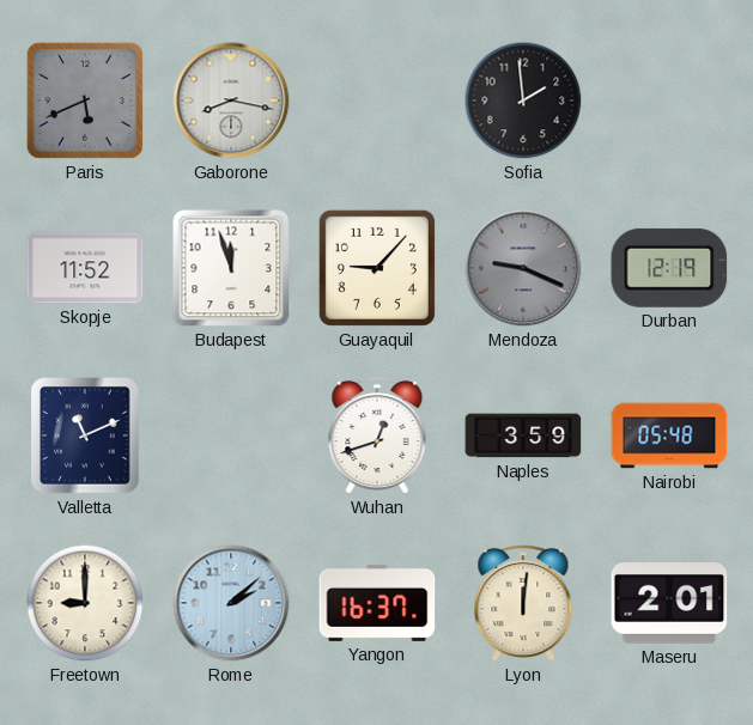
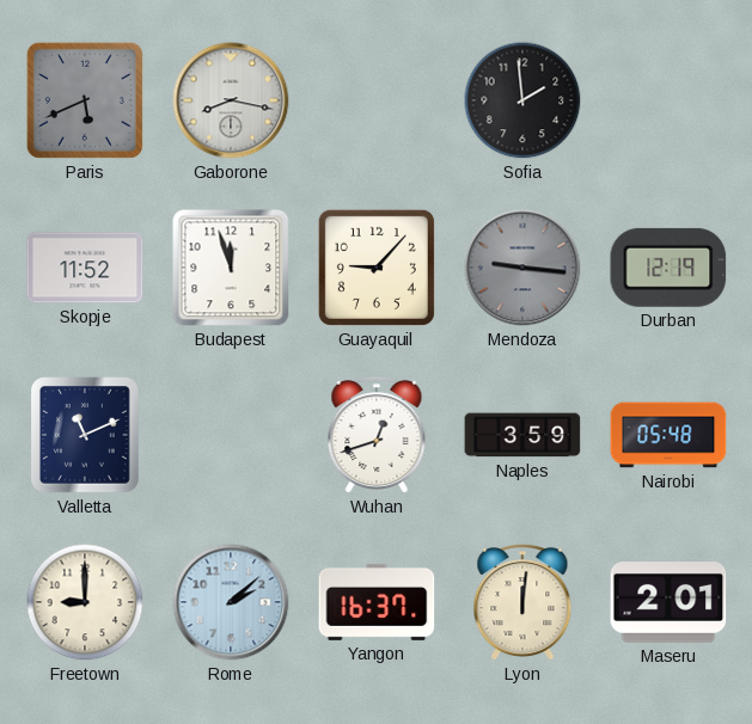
Mendoza: 9:19 -> 9:16
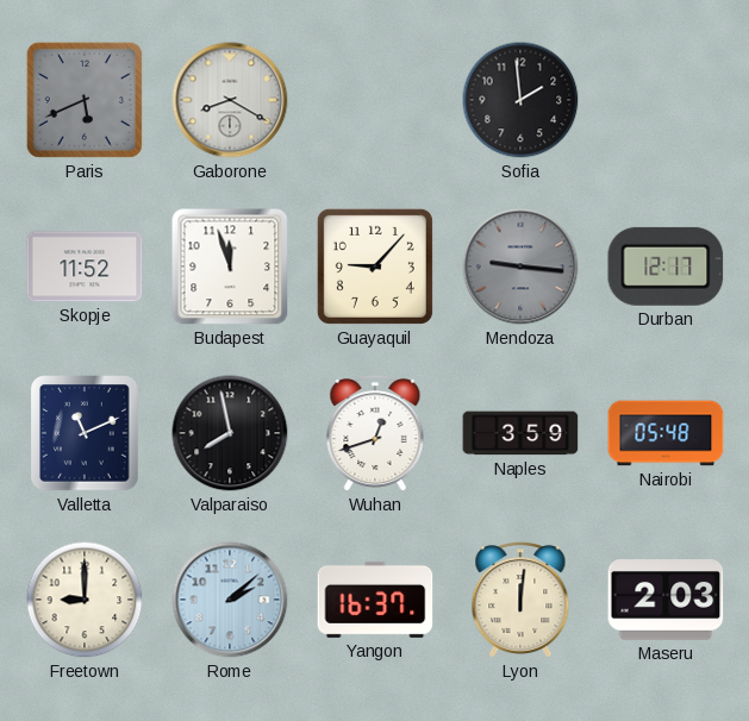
Gaborone: 8:17 -> 8:20
Durban: 12:19 -> 12:17
Valparaiso: none -> 7:58
Maseru: 2:01 -> 2:03
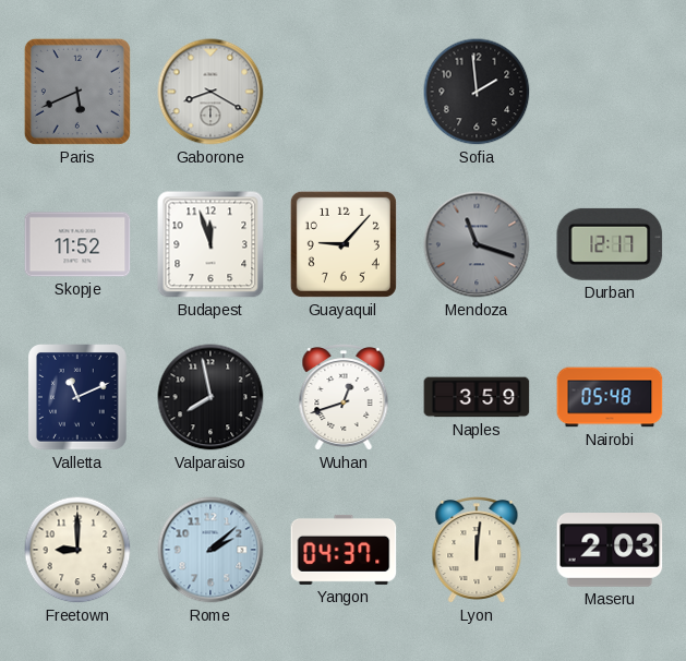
Mendoza: 9:16 -> 11:18
Yangon: 16:37 -> 04:37
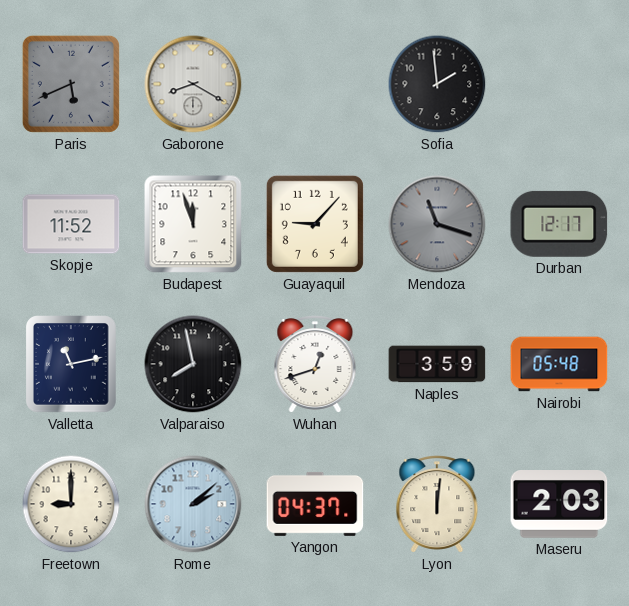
Valletta: 11:11 -> 11:13
